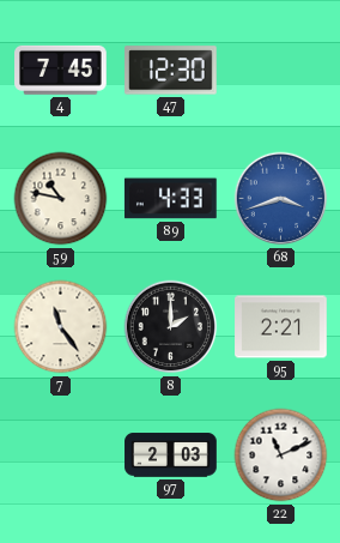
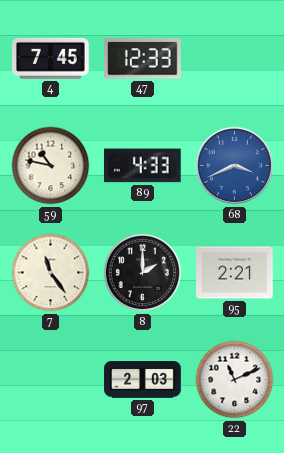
47: 12:30 -> 12:33
68: 3:42 -> 3:41
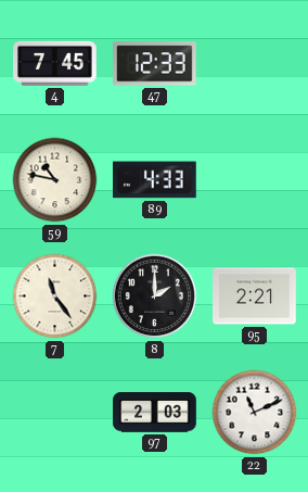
68: 3:41 -> none
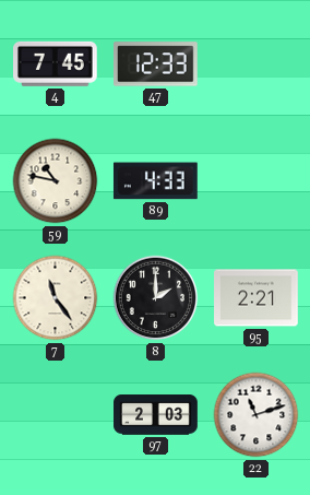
22: 11:11 -> 11:12
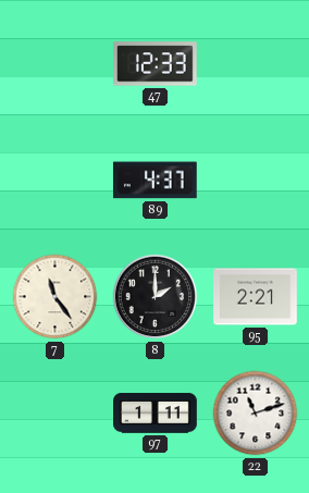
4: 7:45 -> none
59: 10:47 -> none
89: 4:33 -> 4:37
97: 2:03 -> 1:11
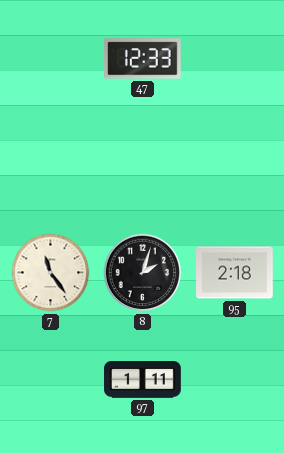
89: 4:37 -> none
8: 2:00 -> 2:03
95: 2:21 -> 2:18
22: 11:12 -> none
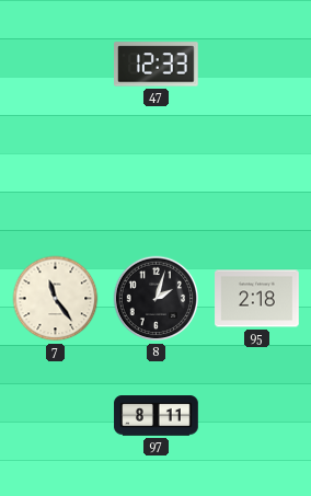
97: 1:11 -> 8:11
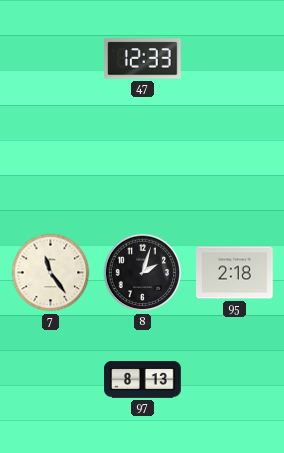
97: 8:11 -> 8:13
